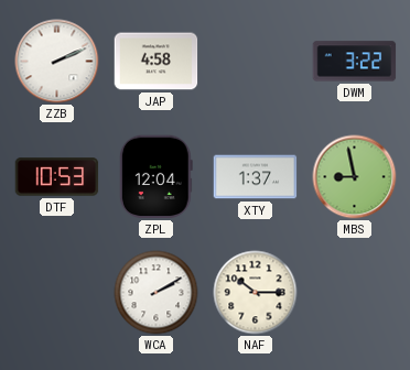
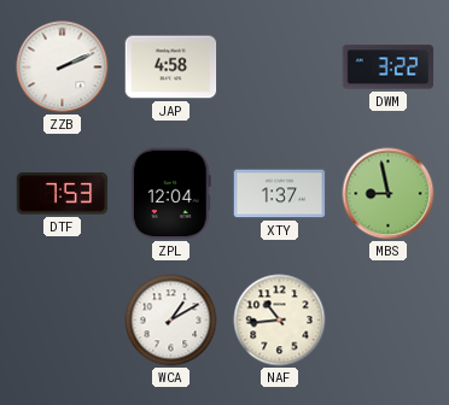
DTF: 10:53 -> 7:53
WCA: 2:10 -> 1:10
NAF: 10:15 -> 10:44
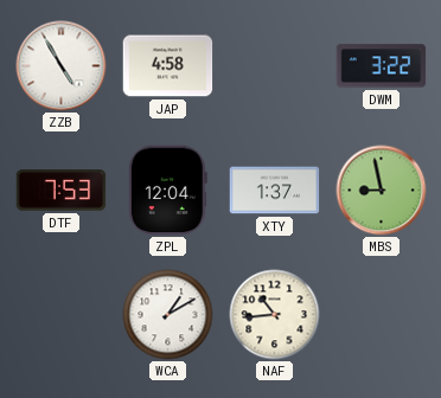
ZZB: 2:11 -> 4:55
